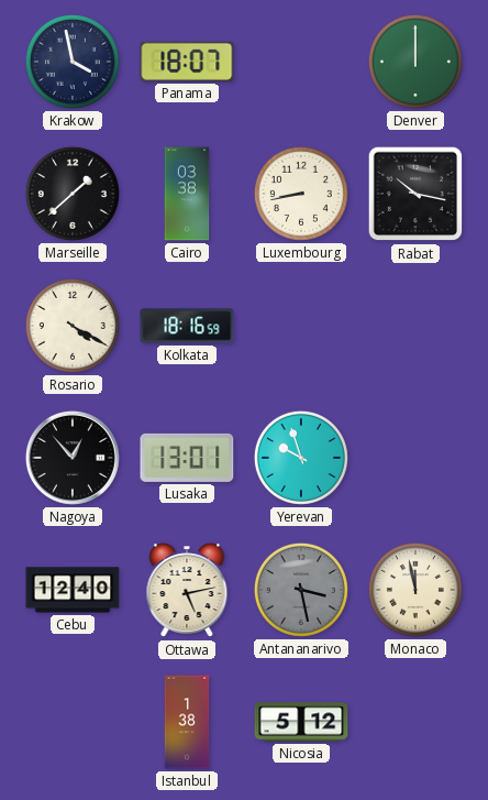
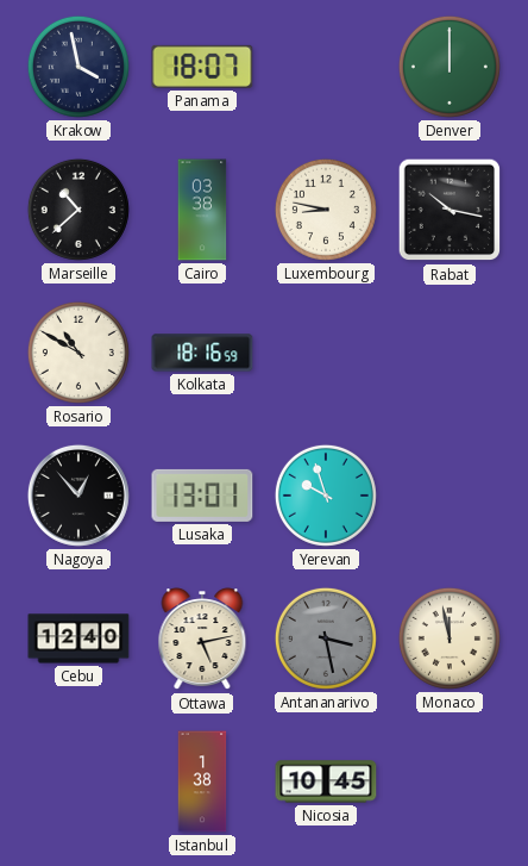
Marseille: 1:38 -> 10:38
Luxembourg: 8:43 -> 8:47
Rosario: 4:20 -> 10:50
Nicosia: 5:12 -> 10:45
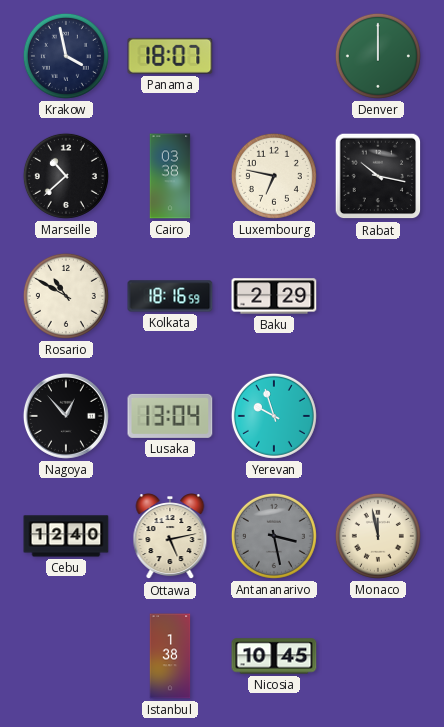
Luxembourg: 8:47 -> 6:47
Baku: none -> 2:29
Lusaka: 13:01 -> 13:04
